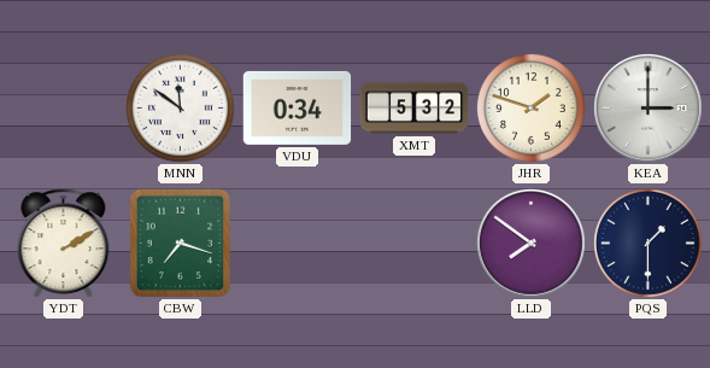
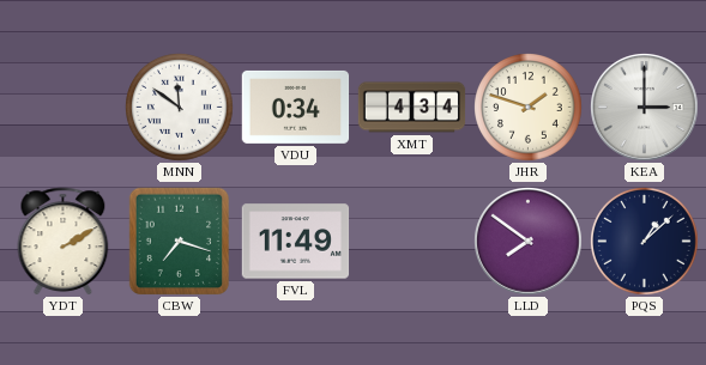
XMT: 5:32 -> 4:34
FVL: none -> 11:49
PQS: 1:30 -> 1:08
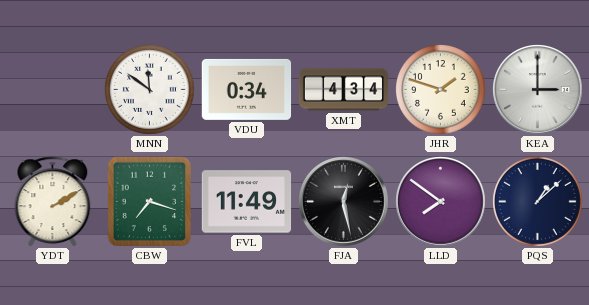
FJA: none -> 12:28
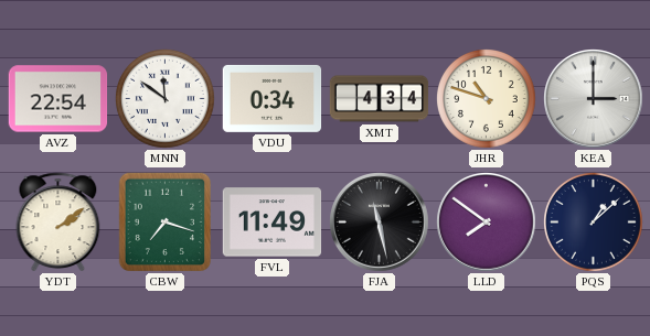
AVZ: none -> 22:54
JHR: 1:48 -> 10:48
YDT: 2:10 -> 2:09
FJA: 12:28 -> 11:28
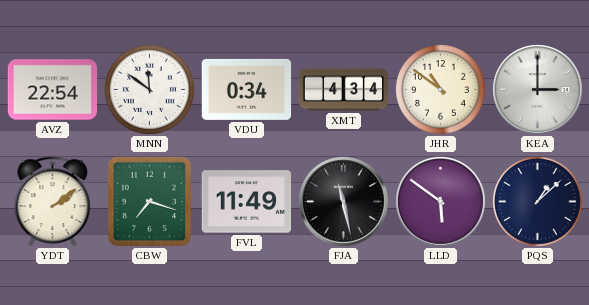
JHR: 10:48 -> 10:51
LLD: 7:51 -> 5:51
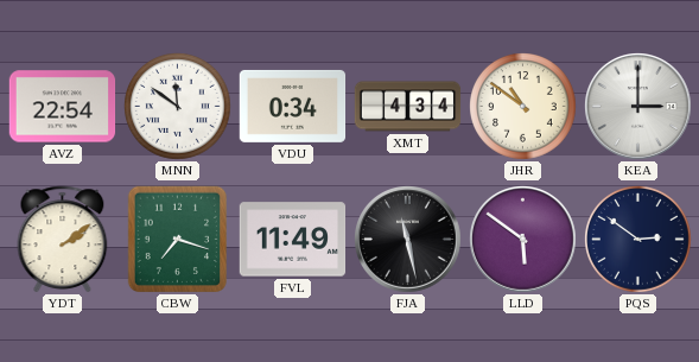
PQS: 1:08 -> 2:51
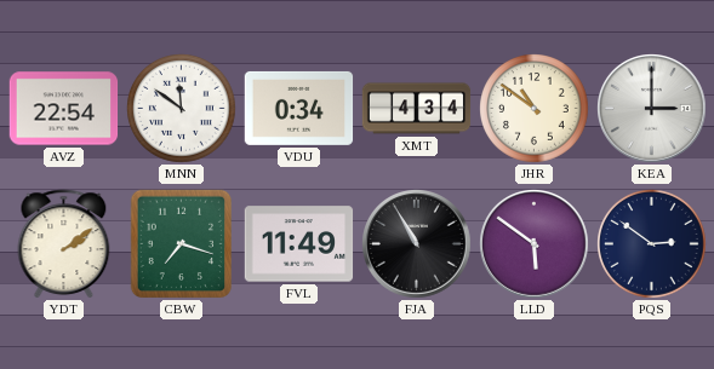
FJA: 11:28 -> 10:55
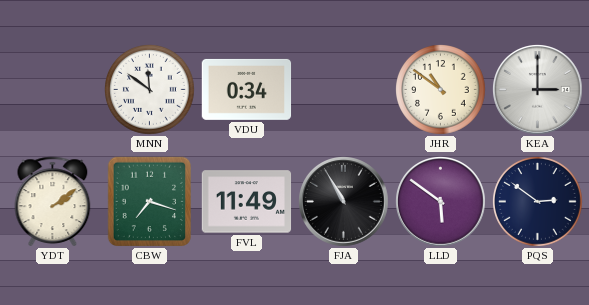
AVZ: 22:54 -> none
XMT: 4:34 -> none
